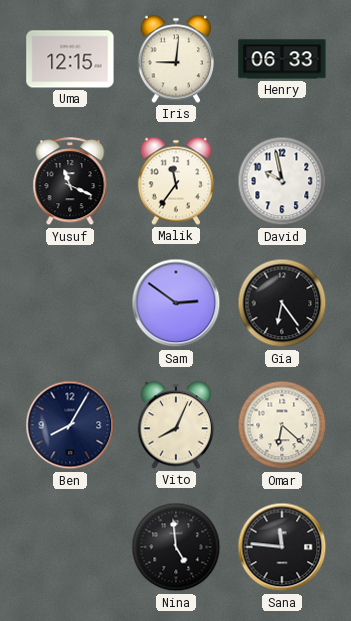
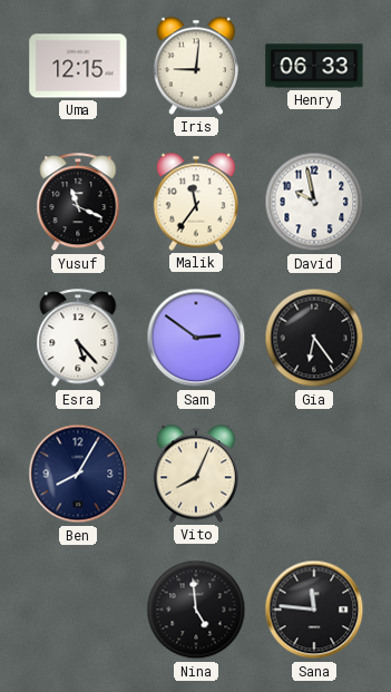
Esra: none -> 5:23
Omar: 6:22 -> none
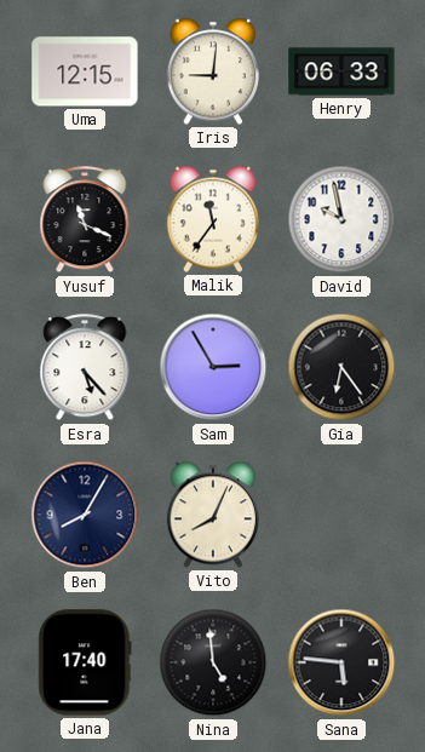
Sam: 2:51 -> 2:55
Jana: none -> 17:40
Sana: 11:46 -> 5:46
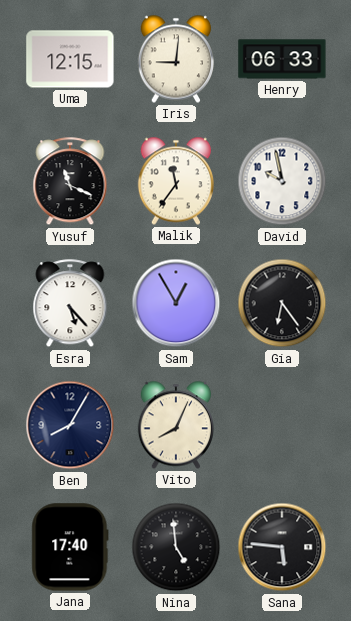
Sam: 2:55 -> 12:55
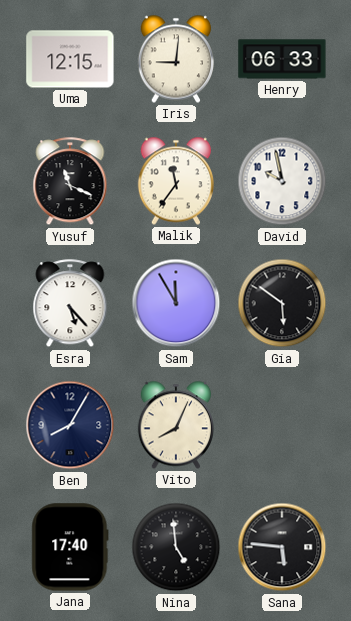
Sam: 12:55 -> 11:55
Gia: 6:24 -> 5:51
